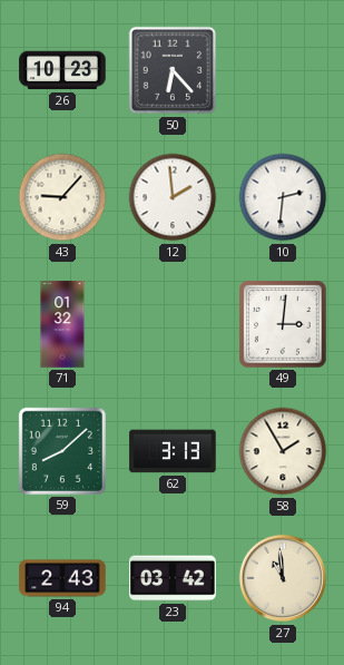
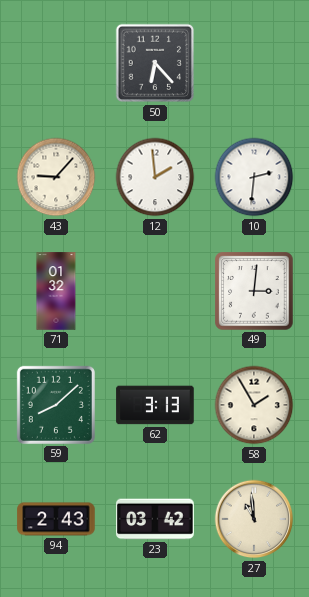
26: 10:23 -> none
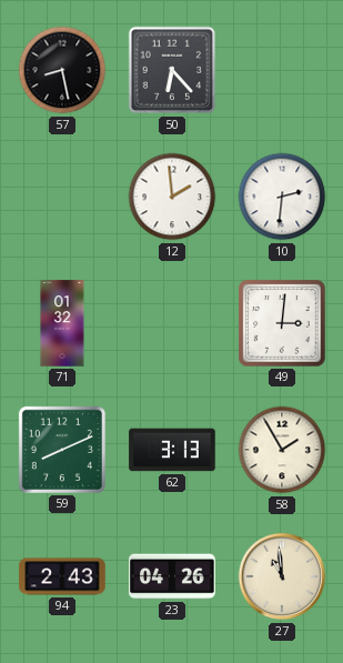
57: none -> 8:28
43: 9:07 -> none
59: 8:08 -> 8:11
23: 03:42 -> 04:26
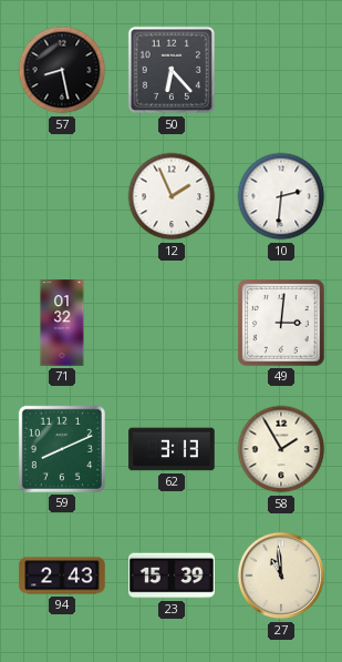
12: 1:59 -> 1:56
23: 04:26 -> 15:39
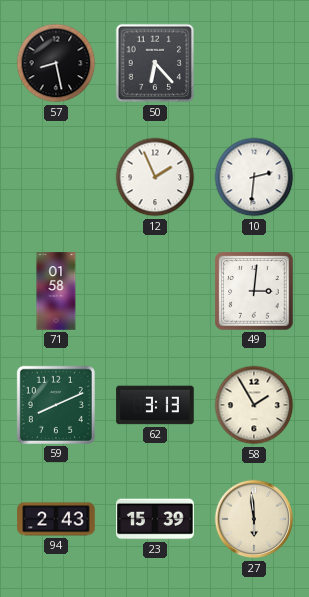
71: 01:32 -> 01:58
27: 10:59 -> 5:59
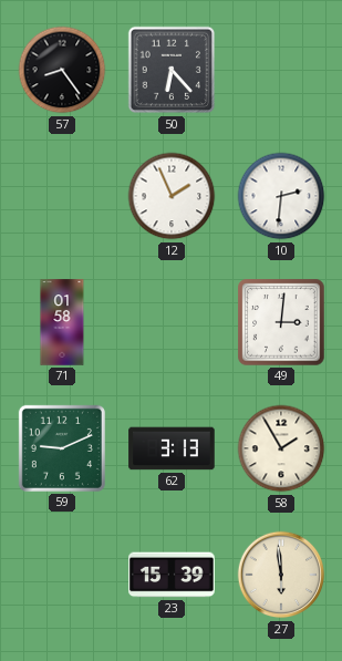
57: 8:28 -> 8:24
59: 8:11 -> 9:11
94: 2:43 -> none
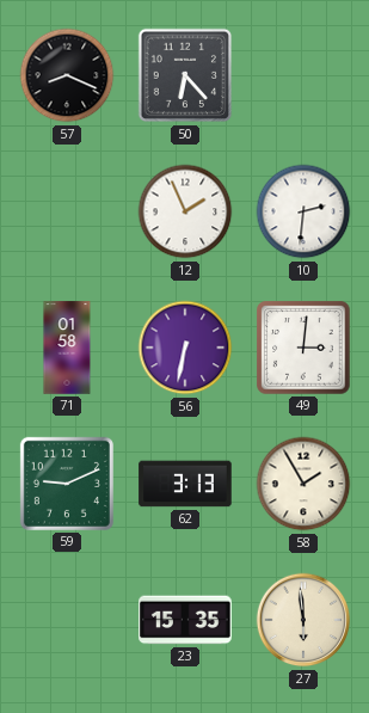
57: 8:24 -> 8:19
56: none -> 6:32
23: 15:39 -> 15:35
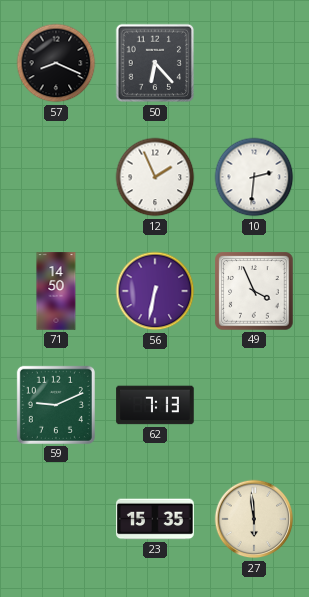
71: 01:58 -> 14:50
49: 3:01 -> 3:56
62: 3:13 -> 7:13
58: 1:55 -> none
